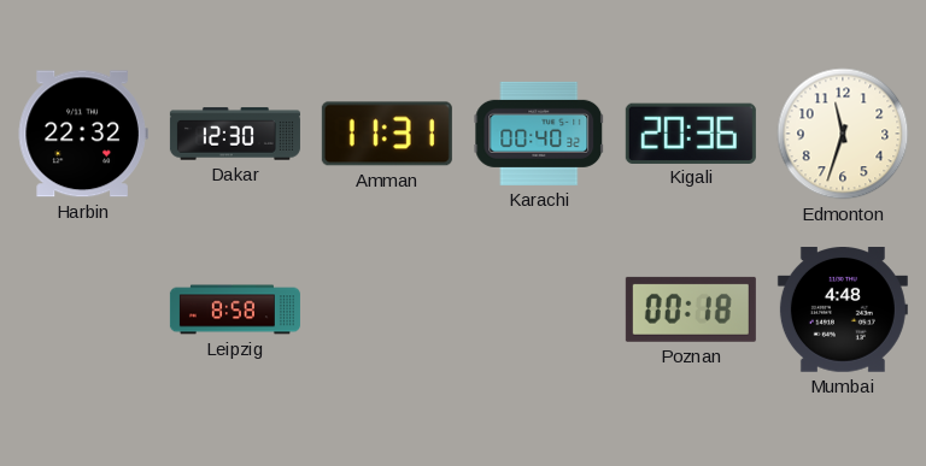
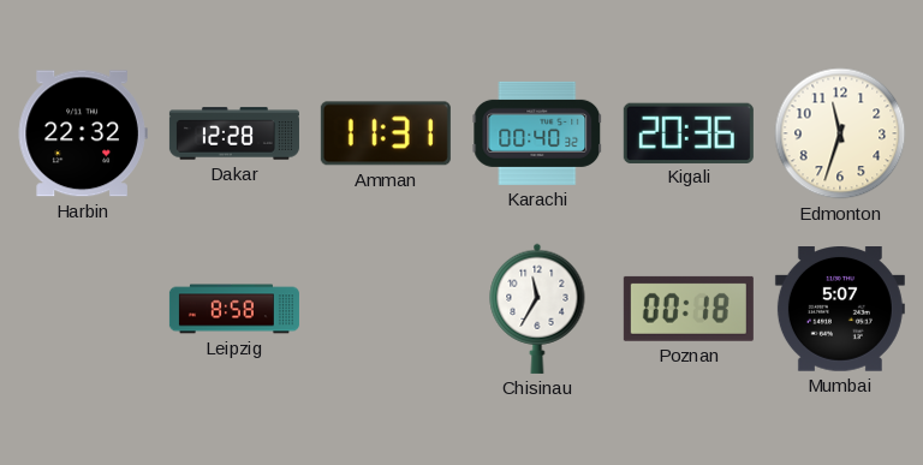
Dakar: 12:30 -> 12:28
Chisinau: none -> 11:35
Mumbai: 4:48 -> 5:07
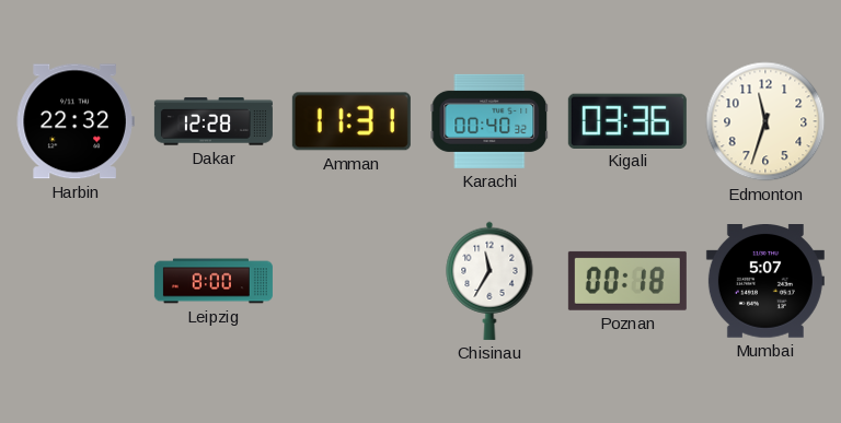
Kigali: 20:36 -> 03:36
Leipzig: 8:58 -> 8:00
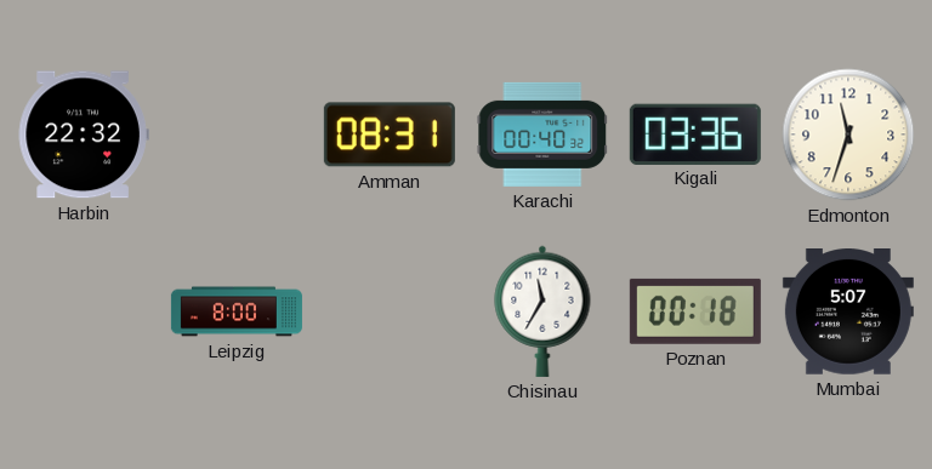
Dakar: 12:28 -> none
Amman: 11:31 -> 08:31
